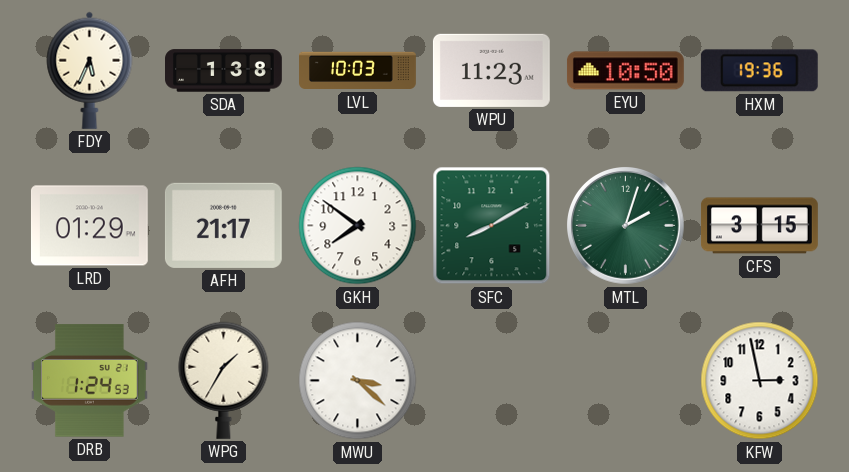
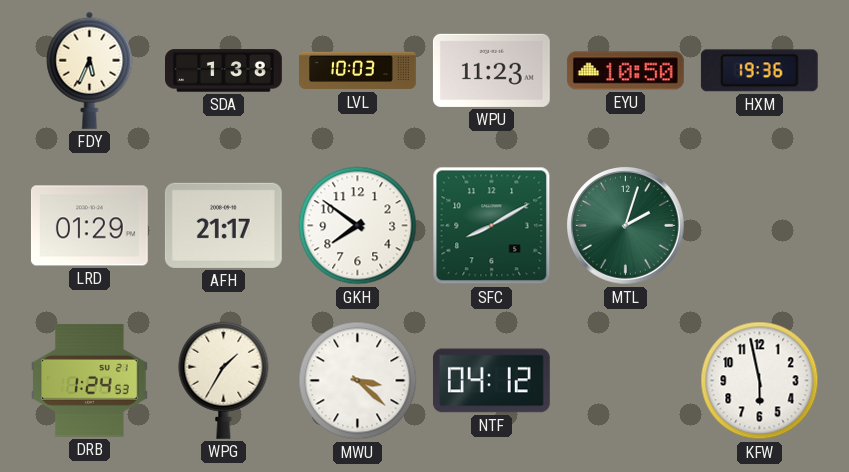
CFS: 3:15 -> none
NTF: none -> 04:12
KFW: 2:58 -> 5:58
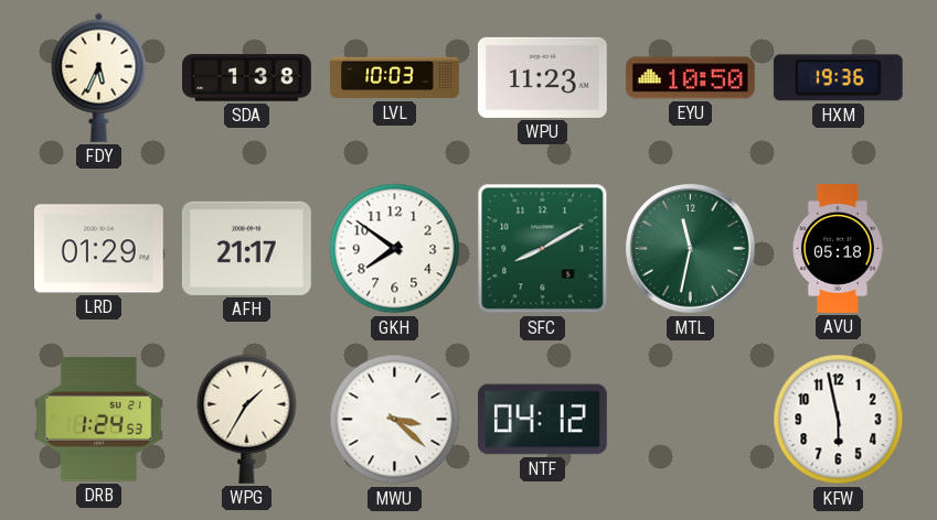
MTL: 2:03 -> 11:32
AVU: none -> 05:18
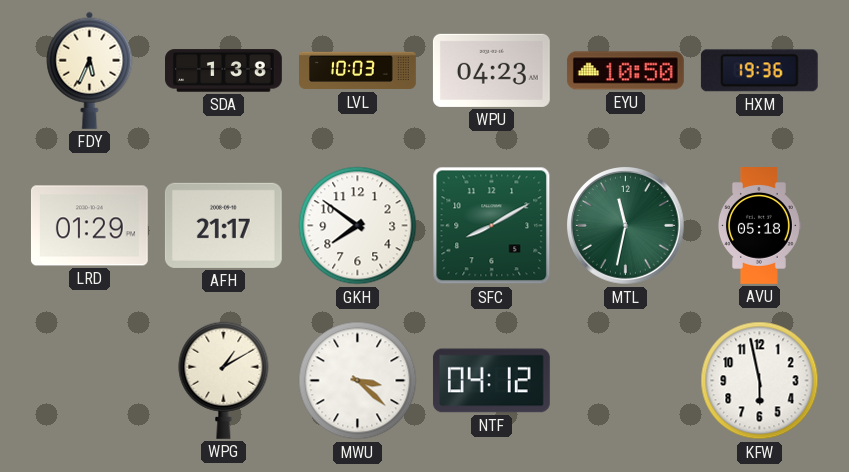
WPU: 11:23 -> 04:23
DRB: 1:24 -> none
WPG: 1:35 -> 1:10
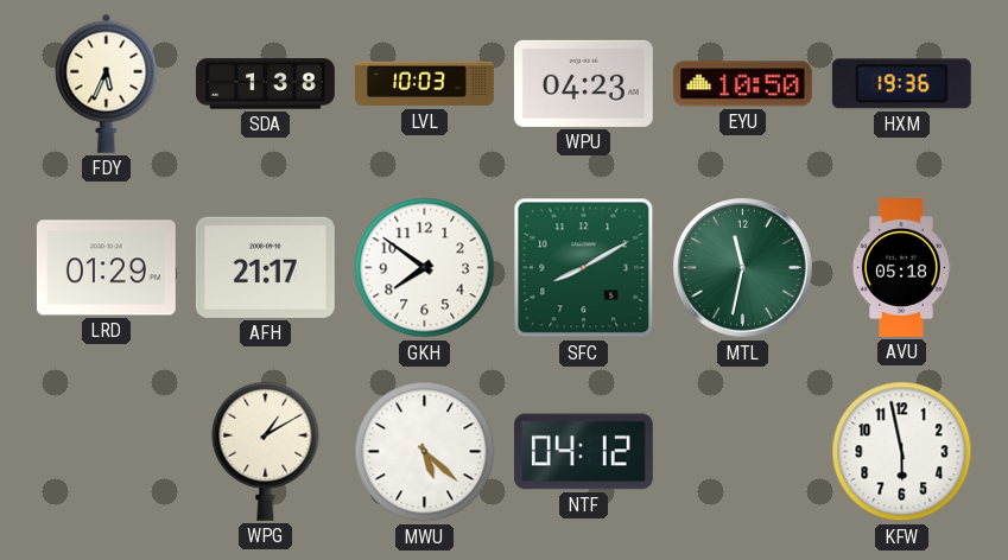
MWU: 3:22 -> 5:22
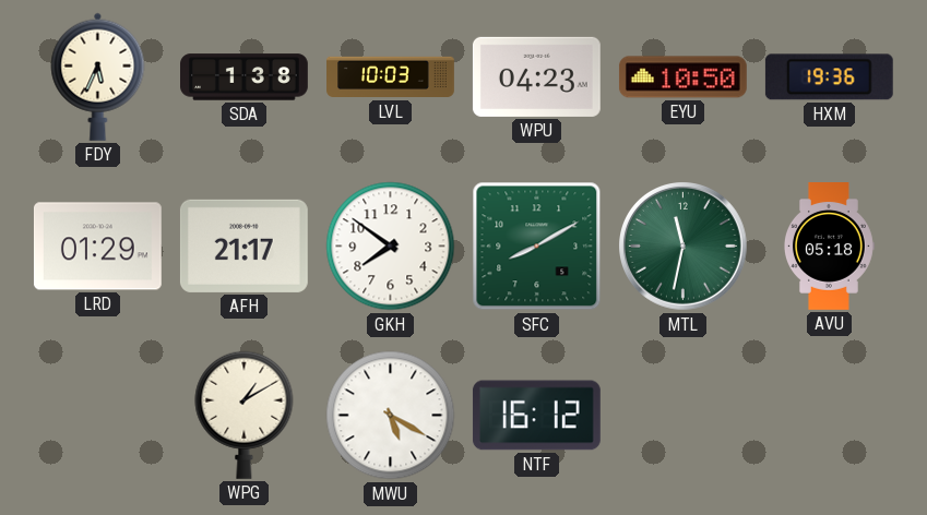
MWU: 5:22 -> 5:20
NTF: 04:12 -> 16:12
KFW: 5:58 -> none
